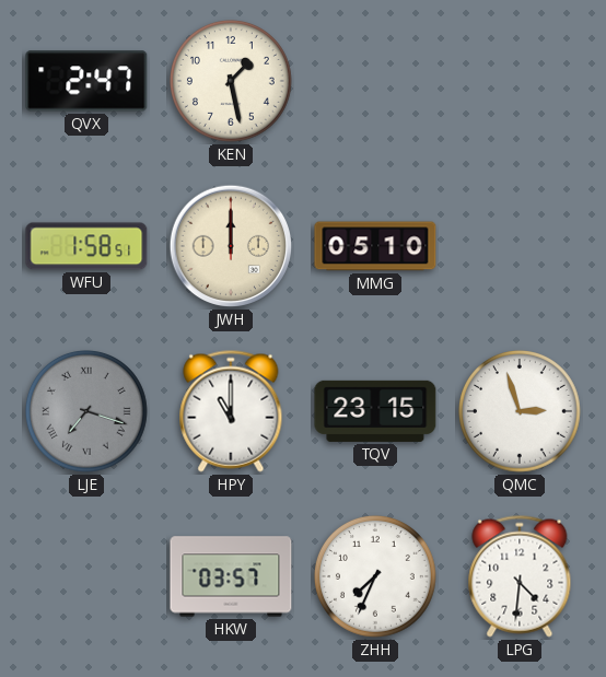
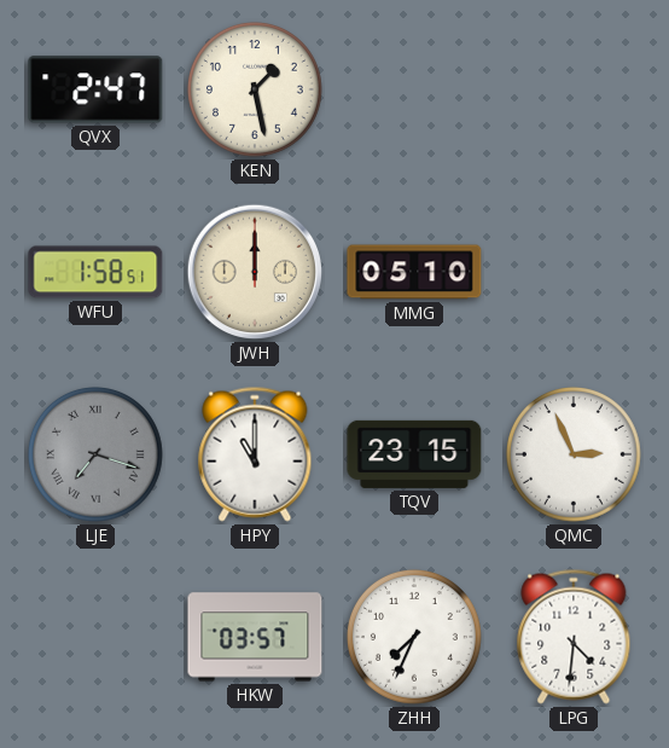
QMC: 2:57 -> 2:56
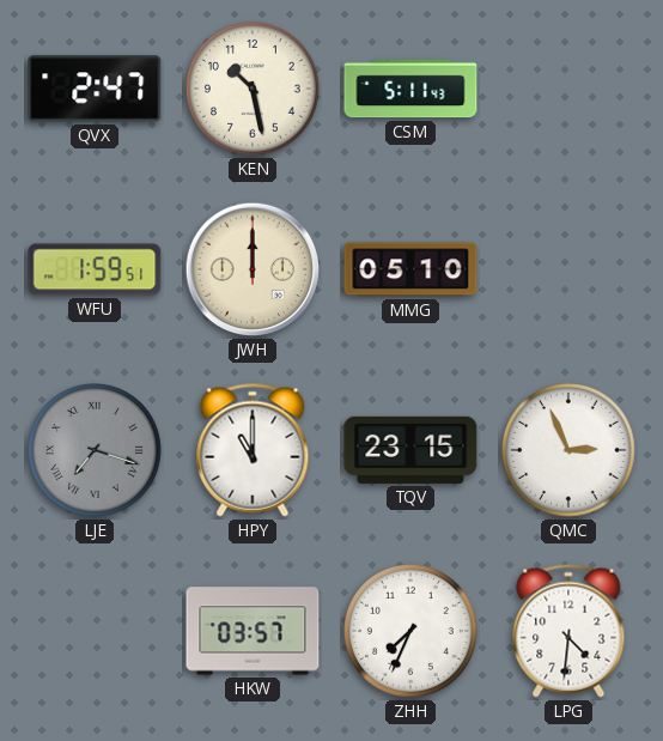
KEN: 1:28 -> 10:28
CSM: none -> 5:11
WFU: 1:58 -> 1:59
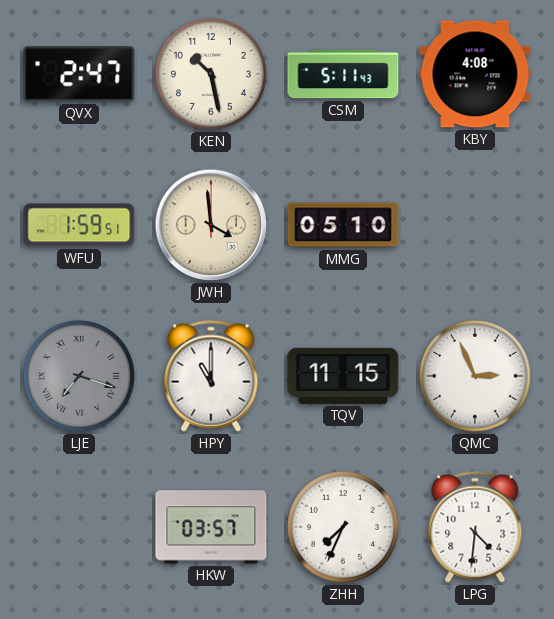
KBY: none -> 4:08
JWH: 12:00 -> 3:59
TQV: 23:15 -> 11:15
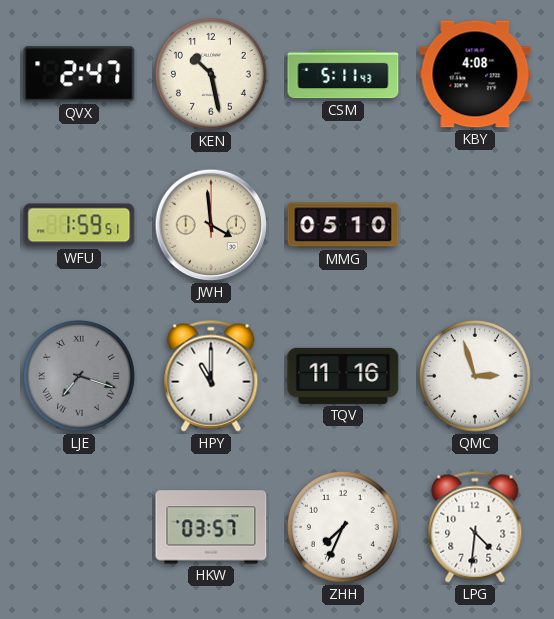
TQV: 11:15 -> 11:16
QMC: 2:56 -> 2:57
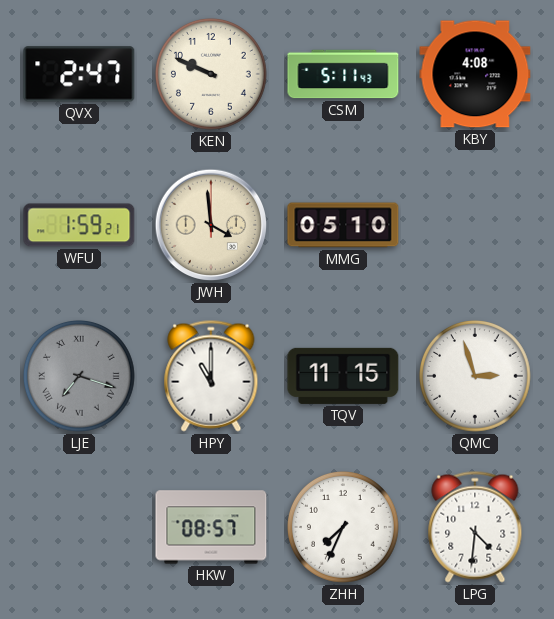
KEN: 10:28 -> 9:49
WFU: 1:59:51 -> 1:59:21
TQV: 11:16 -> 11:15
HKW: 03:57 -> 08:57
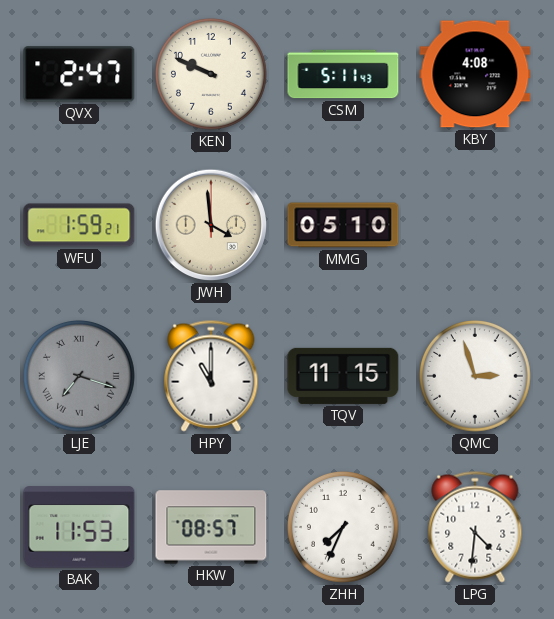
BAK: none -> 11:53
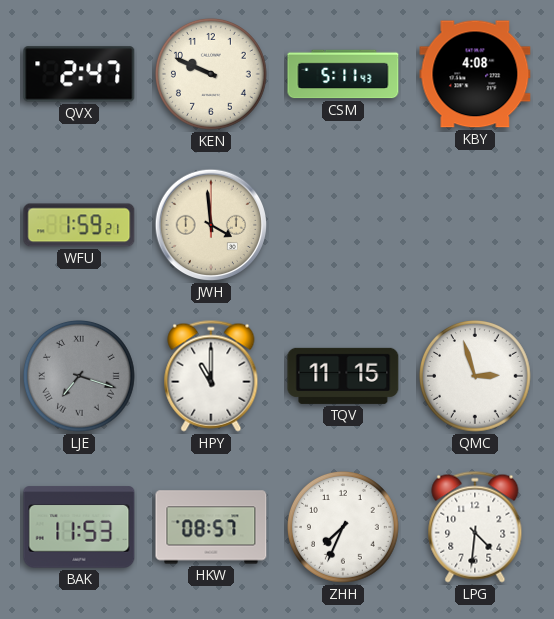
MMG: 05:10 -> none
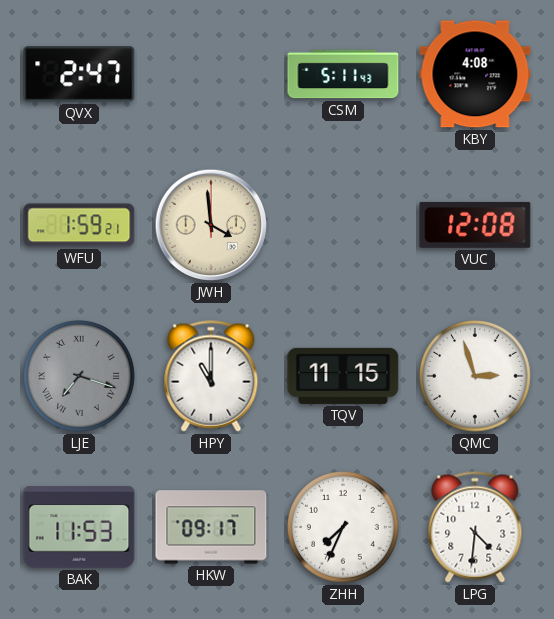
KEN: 9:49 -> none
VUC: none -> 12:08
HKW: 08:57 -> 09:17
